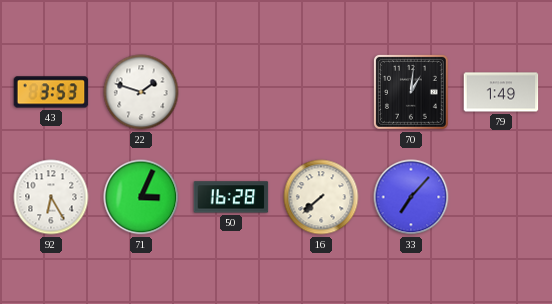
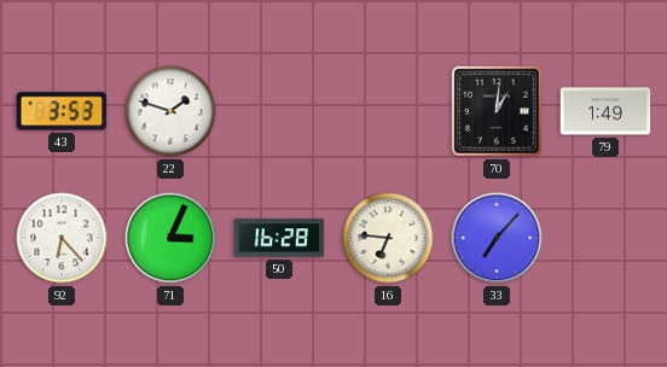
92: 6:25 -> 6:23
16: 7:38 -> 6:46
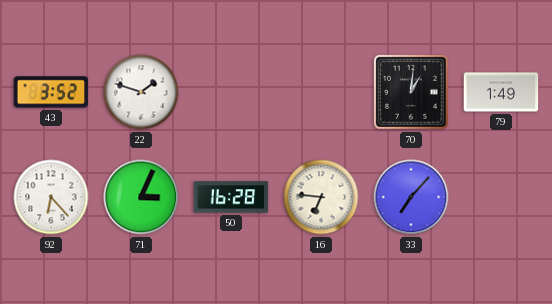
43: 3:53 -> 3:52
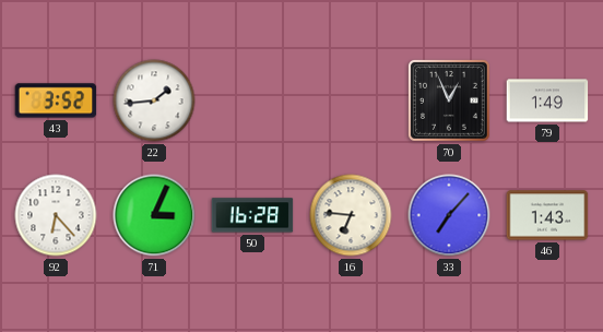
22: 1:48 -> 1:44
70: 1:01 -> 12:56
46: none -> 1:43
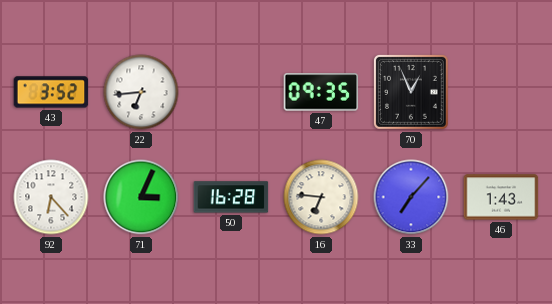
22: 1:44 -> 6:44
47: none -> 09:35
79: 1:49 -> none
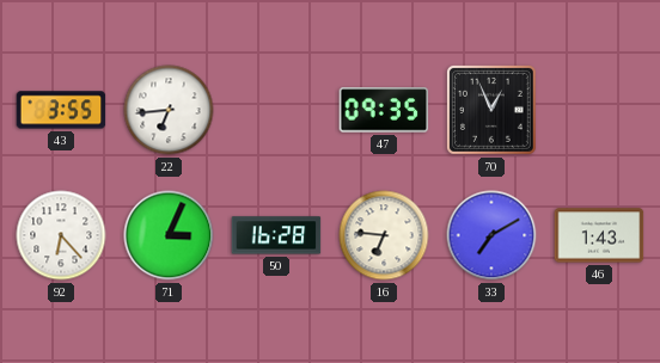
43: 3:52 -> 3:55
33: 7:07 -> 7:10
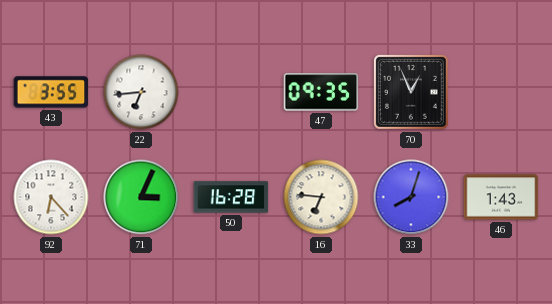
33: 7:10 -> 8:03
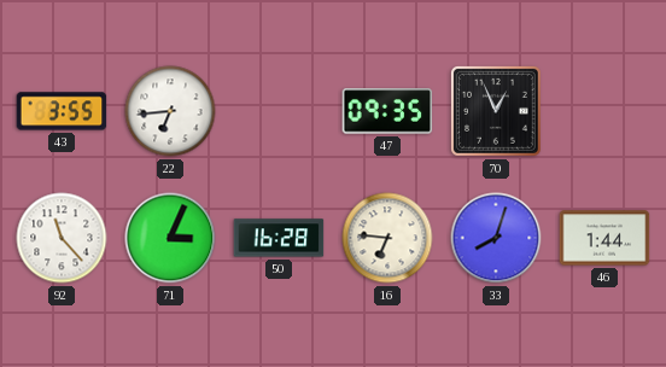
92: 6:23 -> 11:23
46: 1:43 -> 1:44
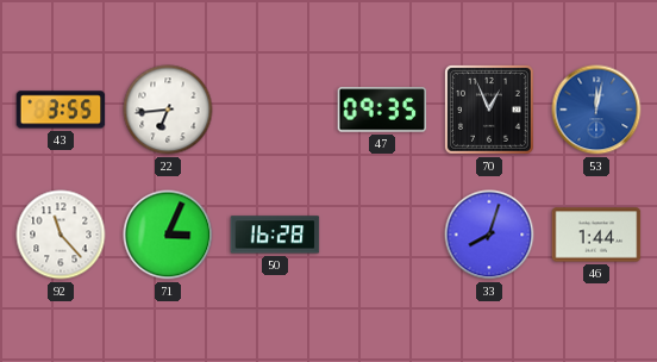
53: none -> 12:02
16: 6:46 -> none
